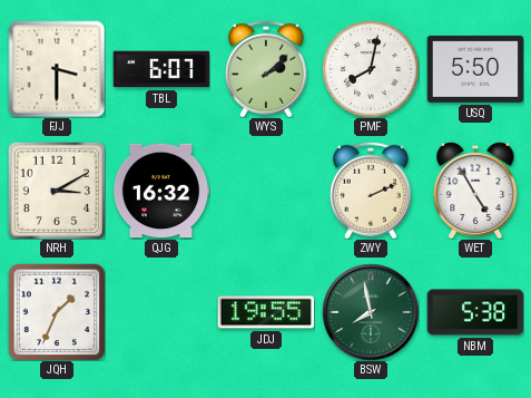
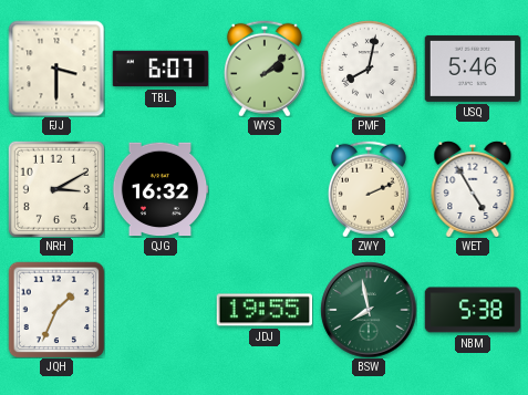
USQ: 5:50 -> 5:46
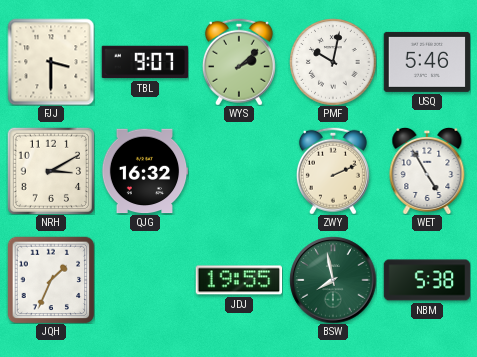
TBL: 6:07 -> 9:07
PMF: 8:02 -> 10:02
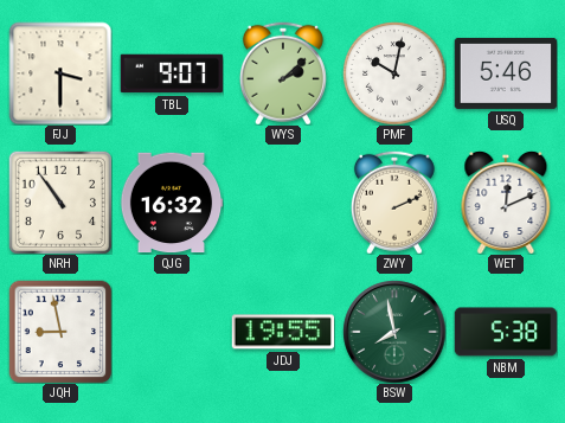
NRH: 3:10 -> 10:54
WET: 4:55 -> 12:11
JQH: 1:34 -> 8:58
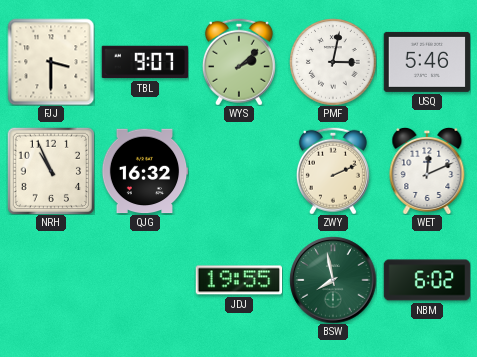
PMF: 10:02 -> 3:02
NRH: 10:54 -> 10:56
JQH: 8:58 -> none
NBM: 5:38 -> 6:02
